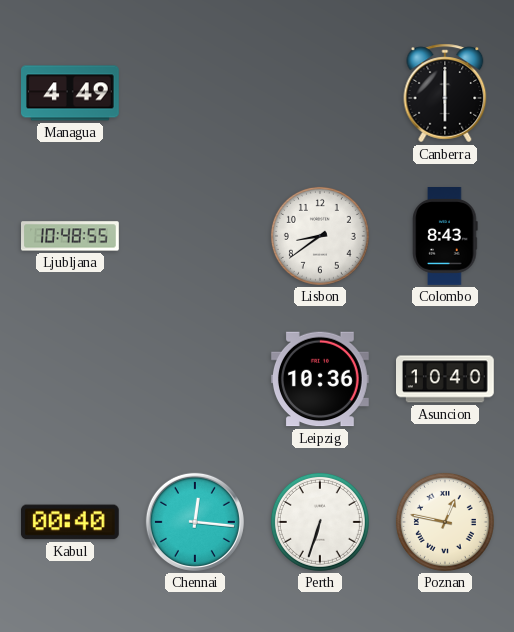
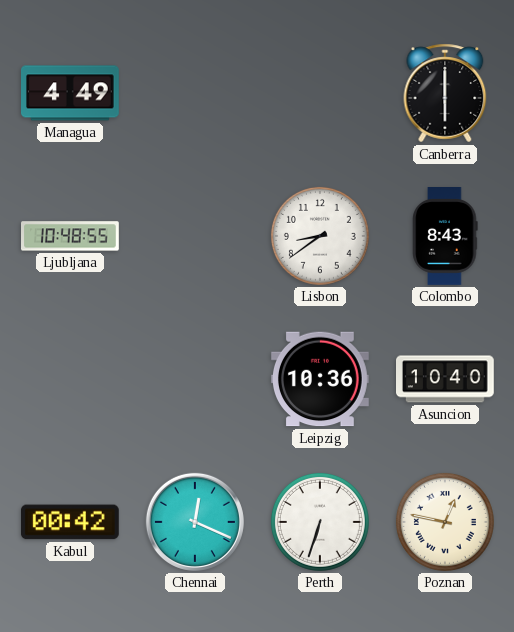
Kabul: 00:40 -> 00:42
Chennai: 12:16 -> 12:19
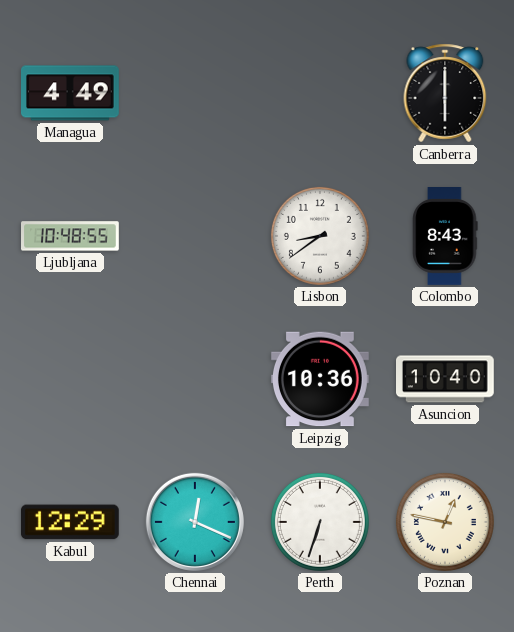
Kabul: 00:42 -> 12:29
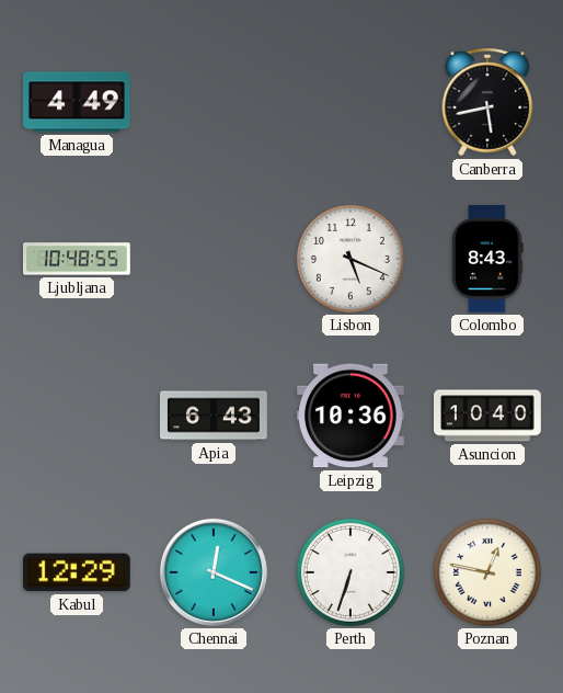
Canberra: 6:00 -> 5:43
Lisbon: 8:39 -> 5:19
Apia: none -> 6:43
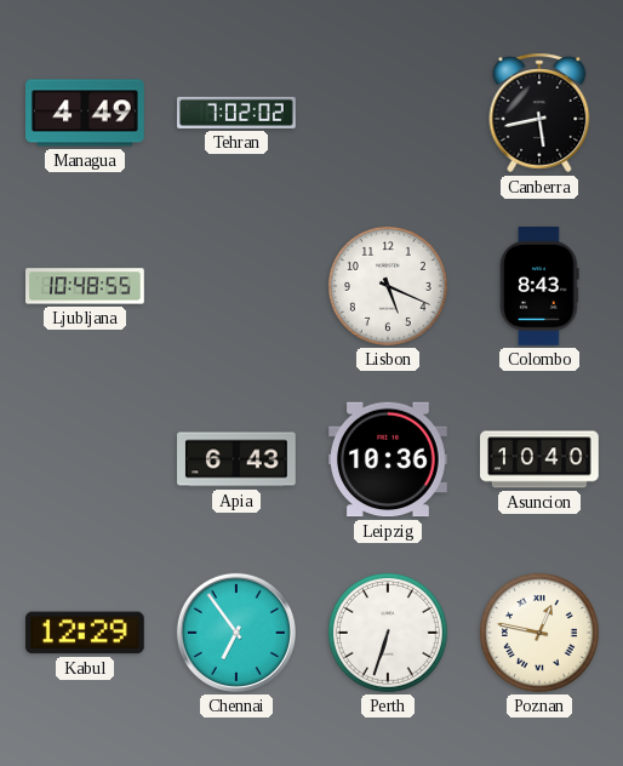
Tehran: none -> 7:02
Chennai: 12:19 -> 6:54
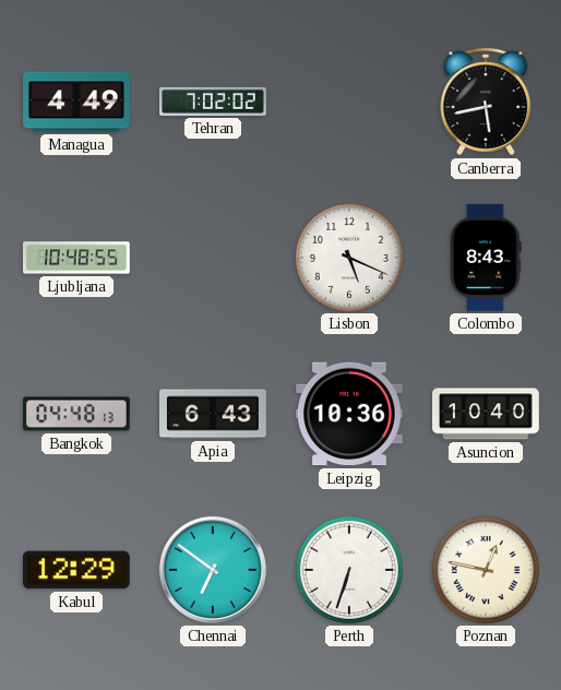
Bangkok: none -> 04:48
Chennai: 6:54 -> 6:51
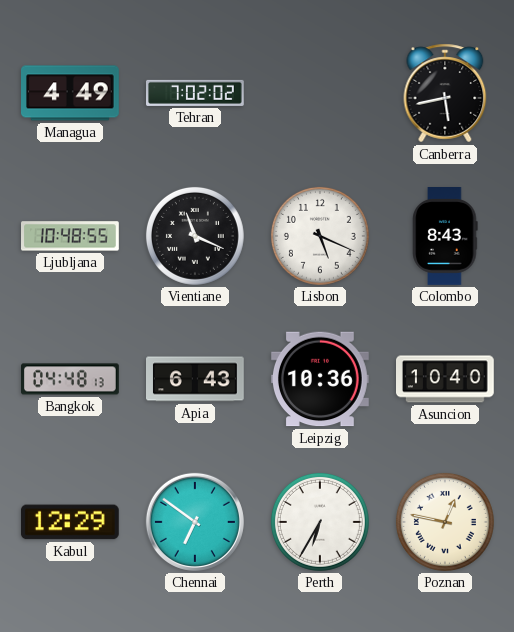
Vientiane: none -> 11:19
Perth: 6:33 -> 6:35
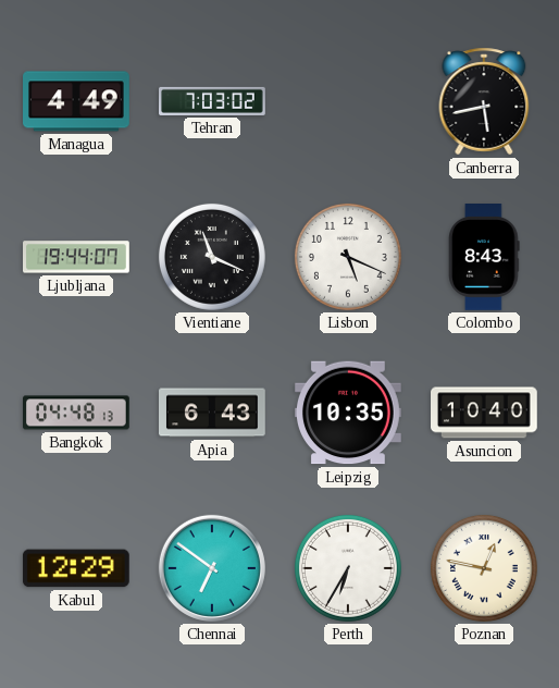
Tehran: 7:02 -> 7:03
Ljubljana: 10:48 -> 19:44
Leipzig: 10:36 -> 10:35
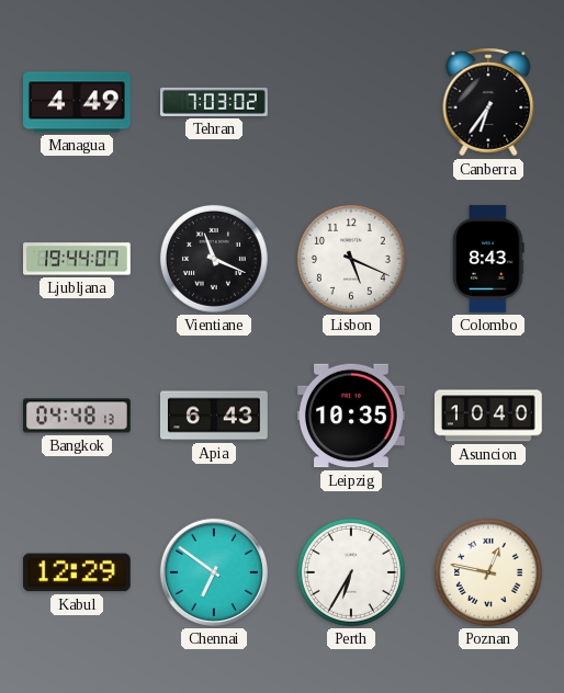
Canberra: 5:43 -> 6:36
